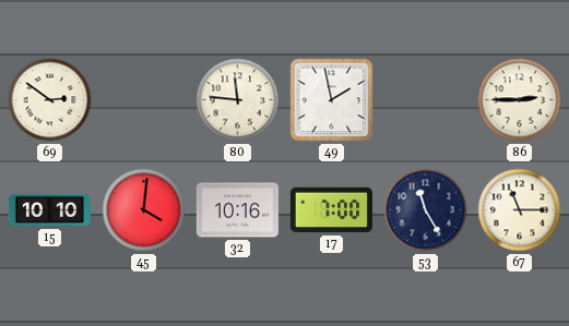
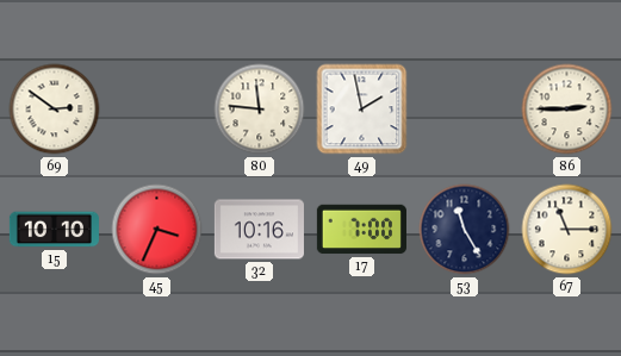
45: 4:01 -> 3:34
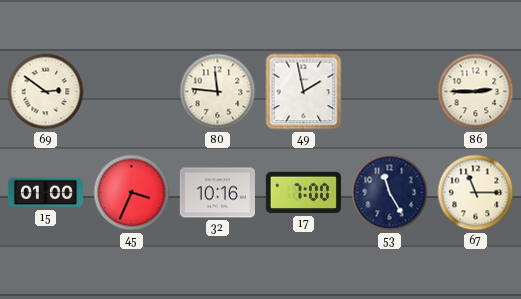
15: 10:10 -> 01:00
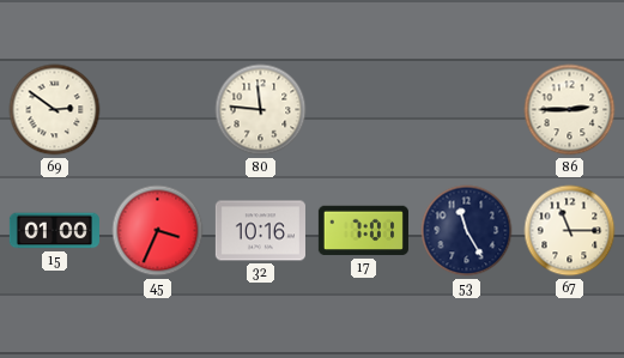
49: 1:58 -> none
17: 7:00 -> 7:01
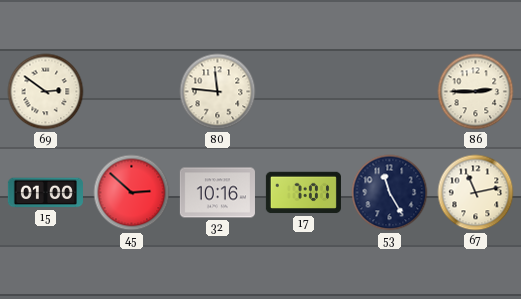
45: 3:34 -> 2:52
67: 11:15 -> 11:13
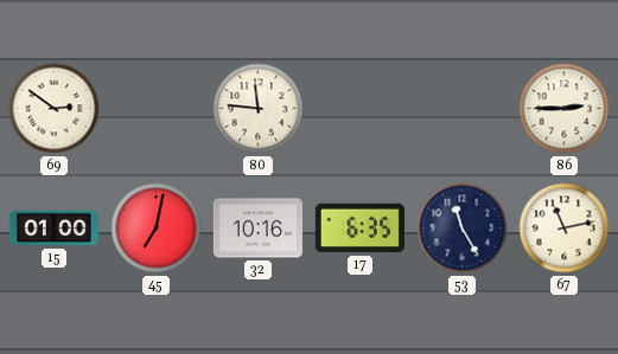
45: 2:52 -> 7:02
17: 7:01 -> 6:35
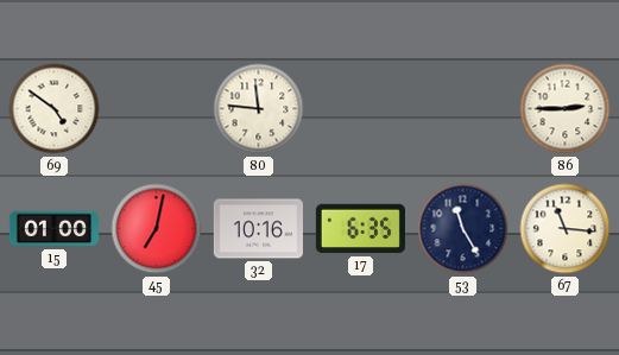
69: 2:51 -> 4:51
67: 11:13 -> 11:16
